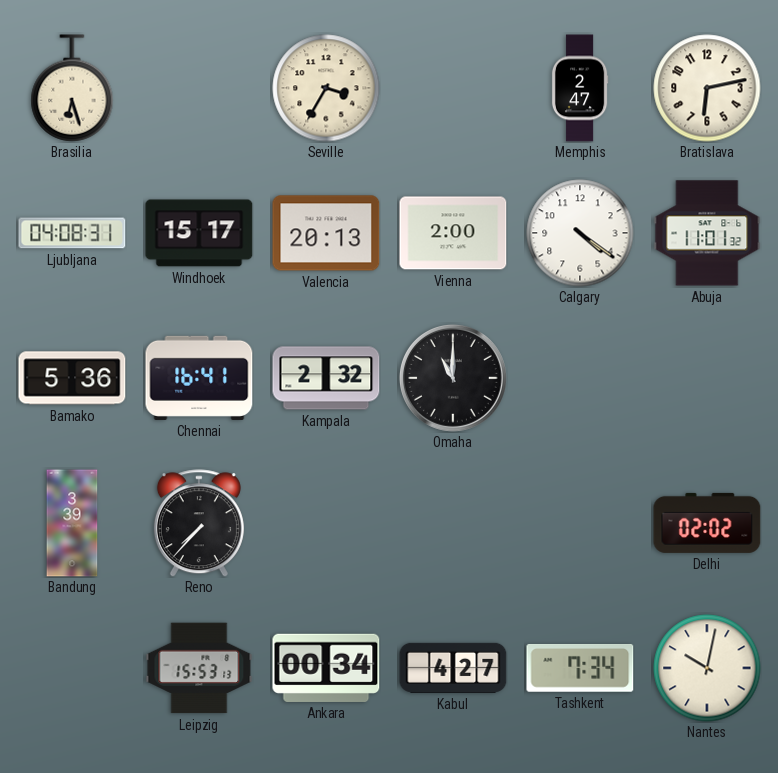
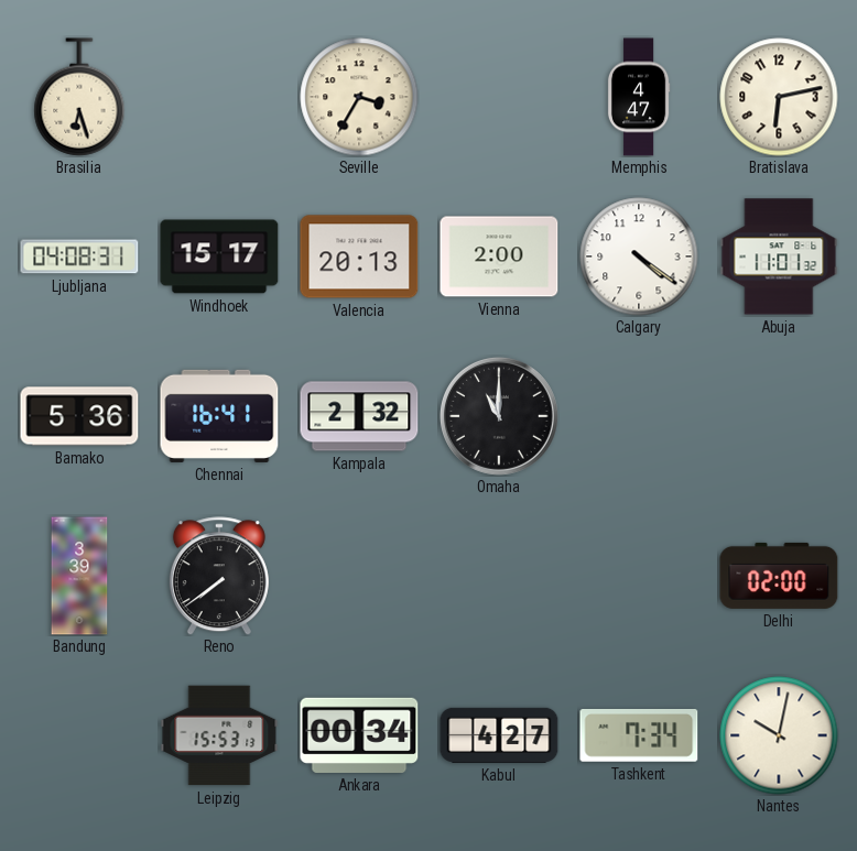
Memphis: 2:47 -> 4:47
Reno: 7:37 -> 7:39
Delhi: 02:02 -> 02:00
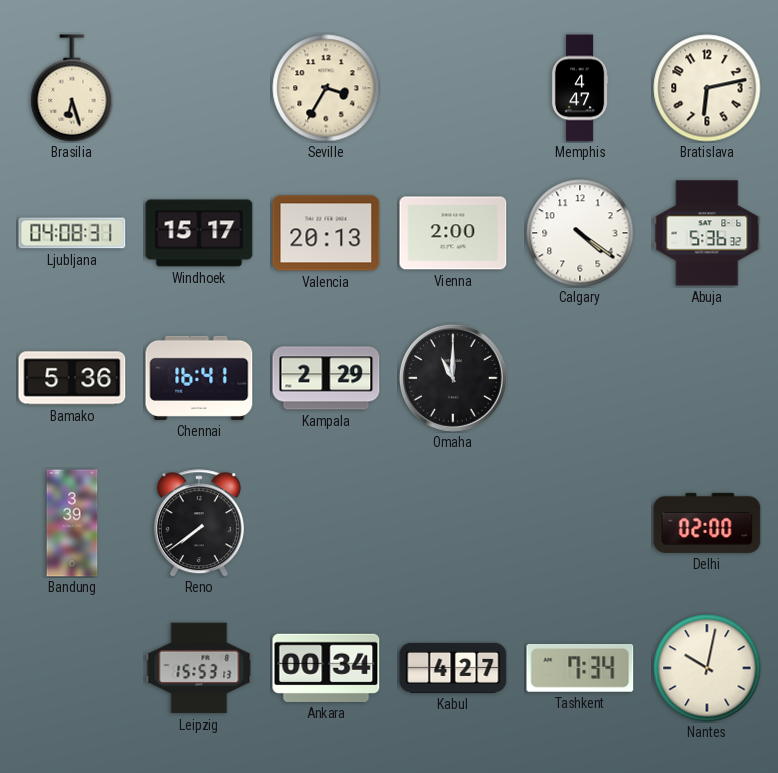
Abuja: 11:01 -> 5:36
Kampala: 2:32 -> 2:29
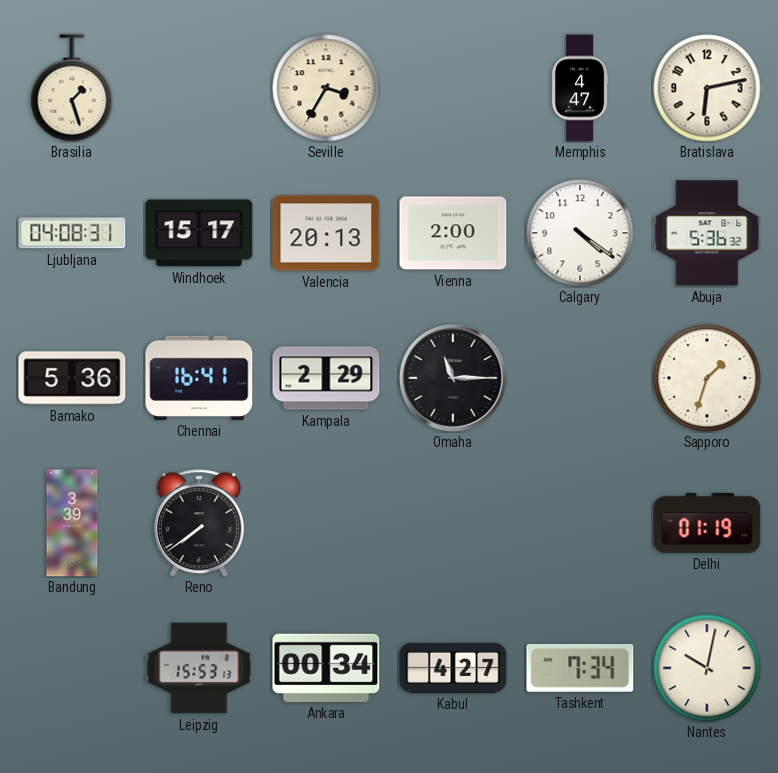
Brasilia: 6:27 -> 1:27
Omaha: 11:00 -> 11:15
Sapporo: none -> 1:33
Delhi: 02:00 -> 01:19
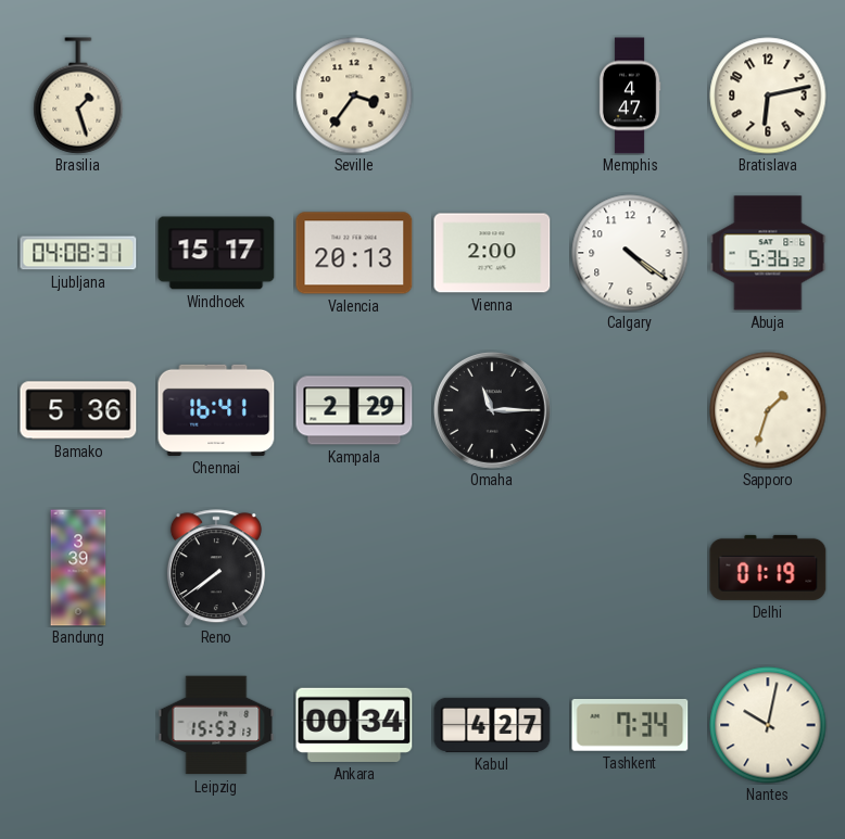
Seville: 3:35 -> 3:36
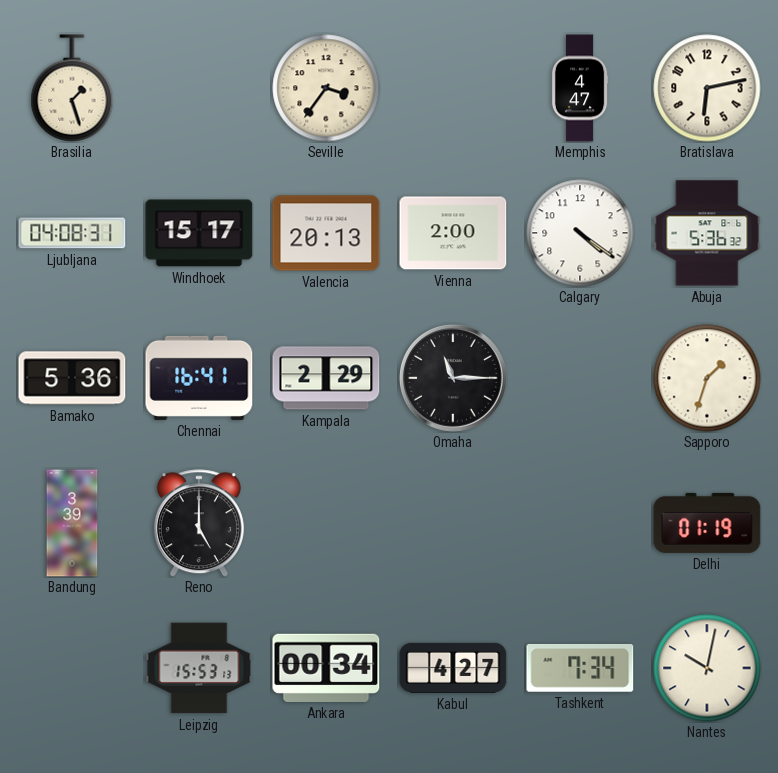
Reno: 7:39 -> 5:00
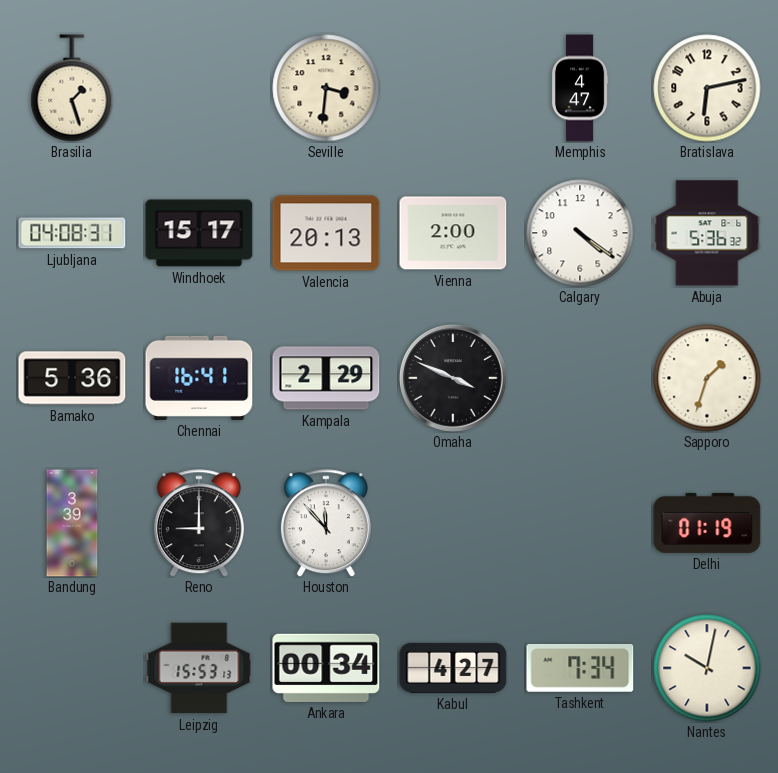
Seville: 3:36 -> 3:31
Omaha: 11:15 -> 3:49
Reno: 5:00 -> 9:00
Houston: none -> 11:53
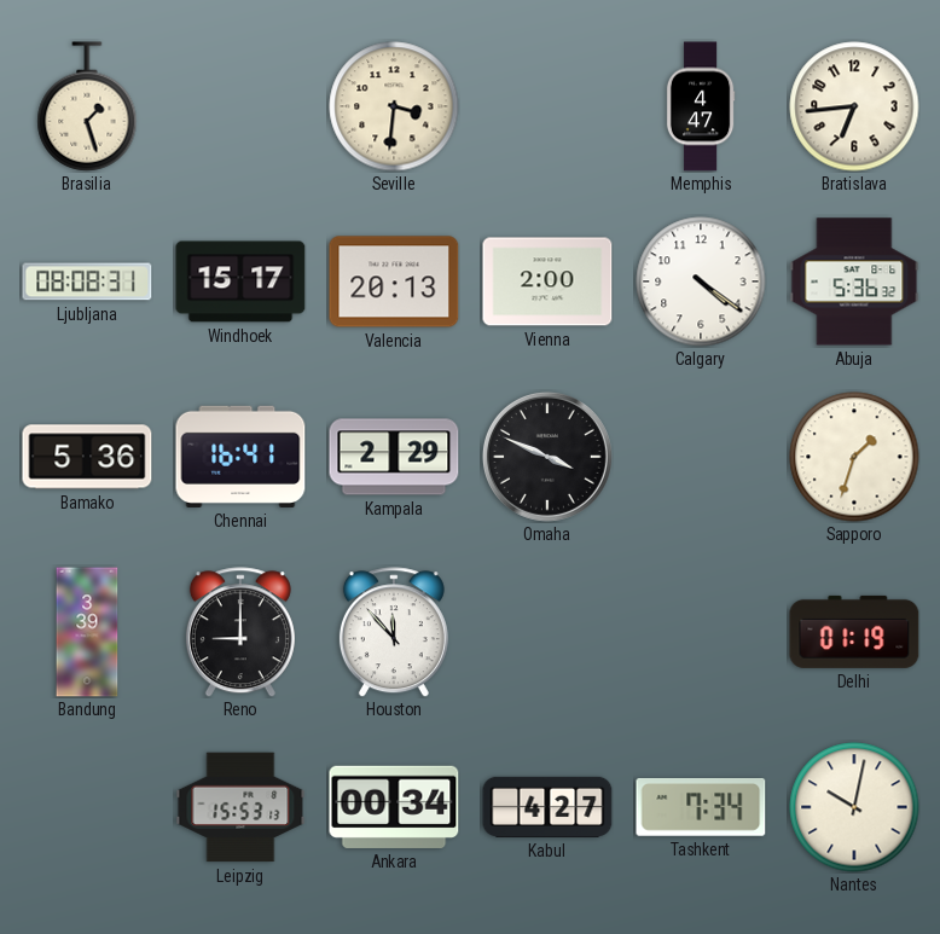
Bratislava: 6:13 -> 6:44
Ljubljana: 04:08 -> 08:08
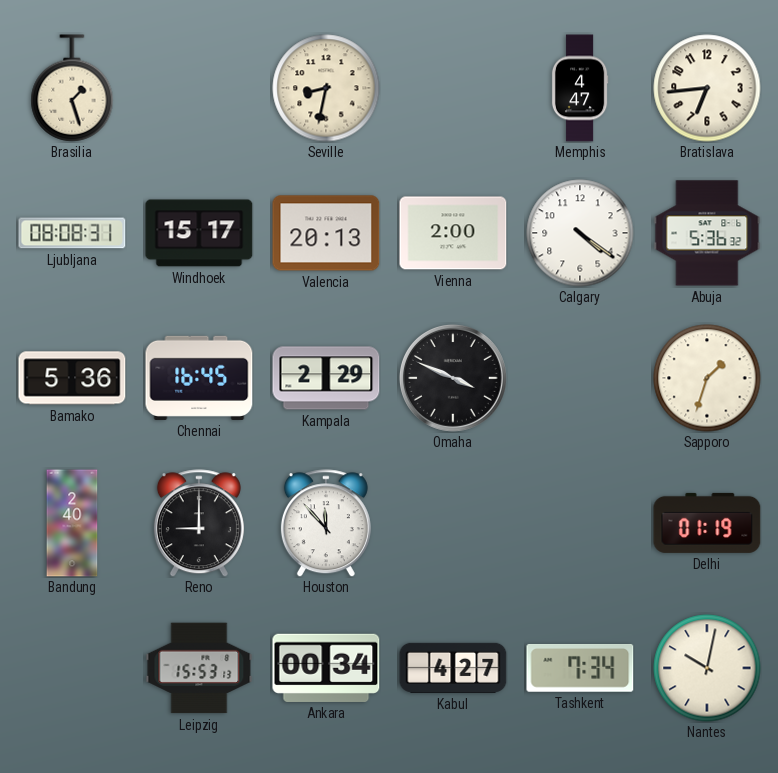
Seville: 3:31 -> 8:32
Chennai: 16:41 -> 16:45
Bandung: 3:39 -> 2:40
